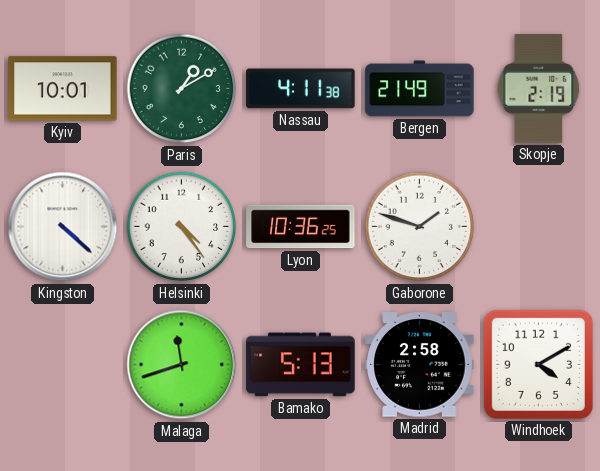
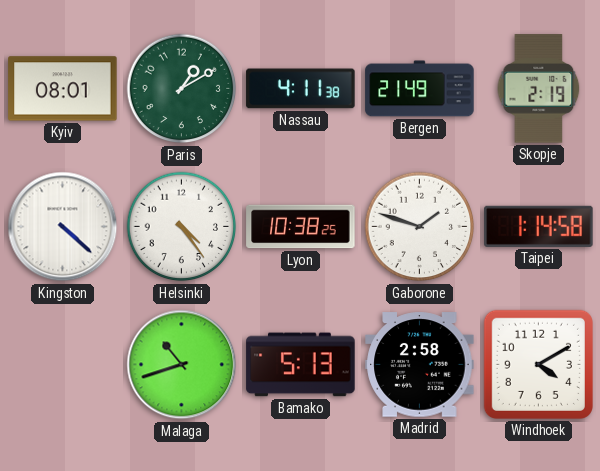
Kyiv: 10:01 -> 08:01
Lyon: 10:36 -> 10:38
Taipei: none -> 1:14
Malaga: 11:42 -> 10:42
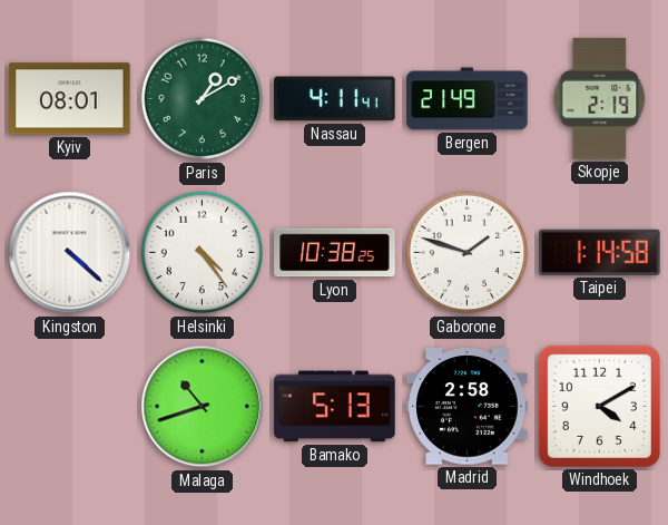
Nassau: 4:11:38 -> 4:11:41
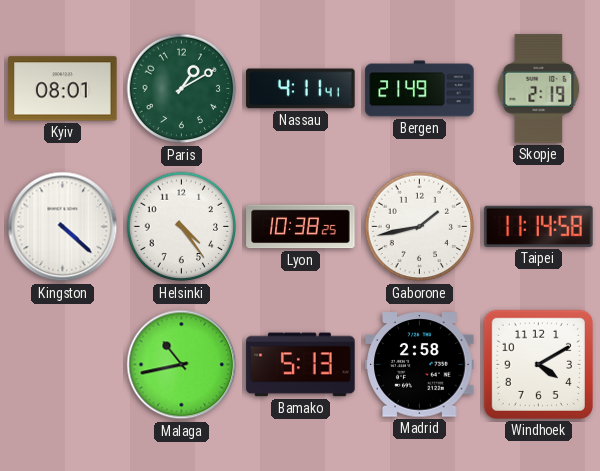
Gaborone: 1:48 -> 1:43
Taipei: 1:14 -> 11:14
Malaga: 10:42 -> 10:43
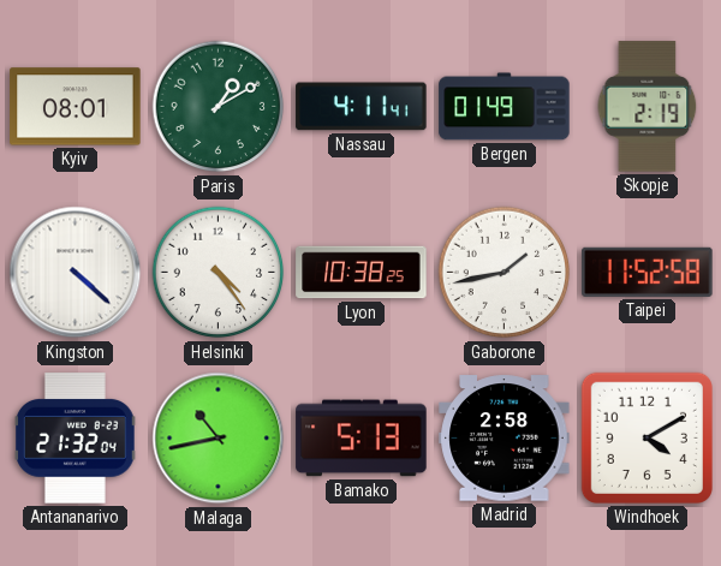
Bergen: 21:49 -> 01:49
Taipei: 11:14 -> 11:52
Antananarivo: none -> 21:32
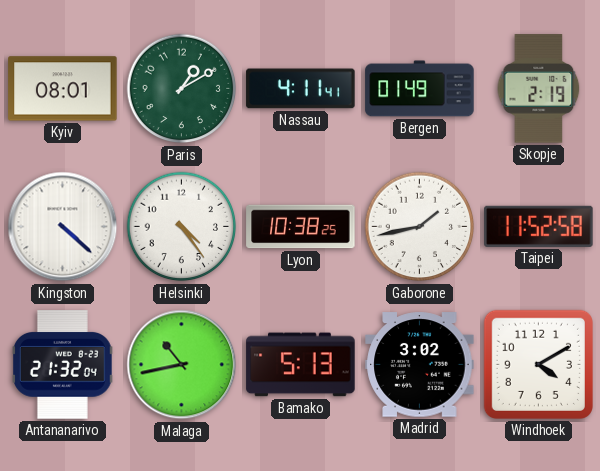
Madrid: 2:58 -> 3:02
